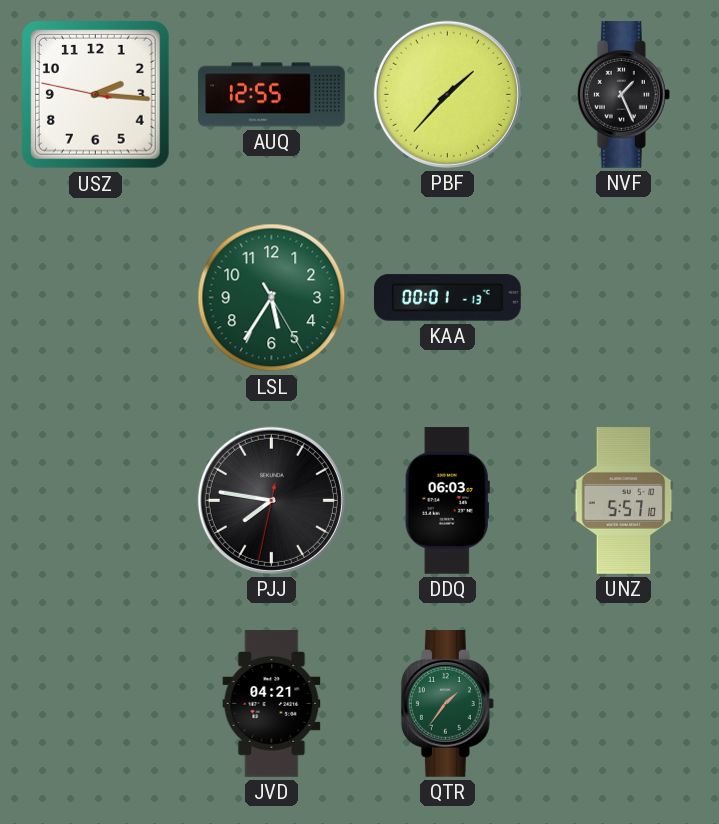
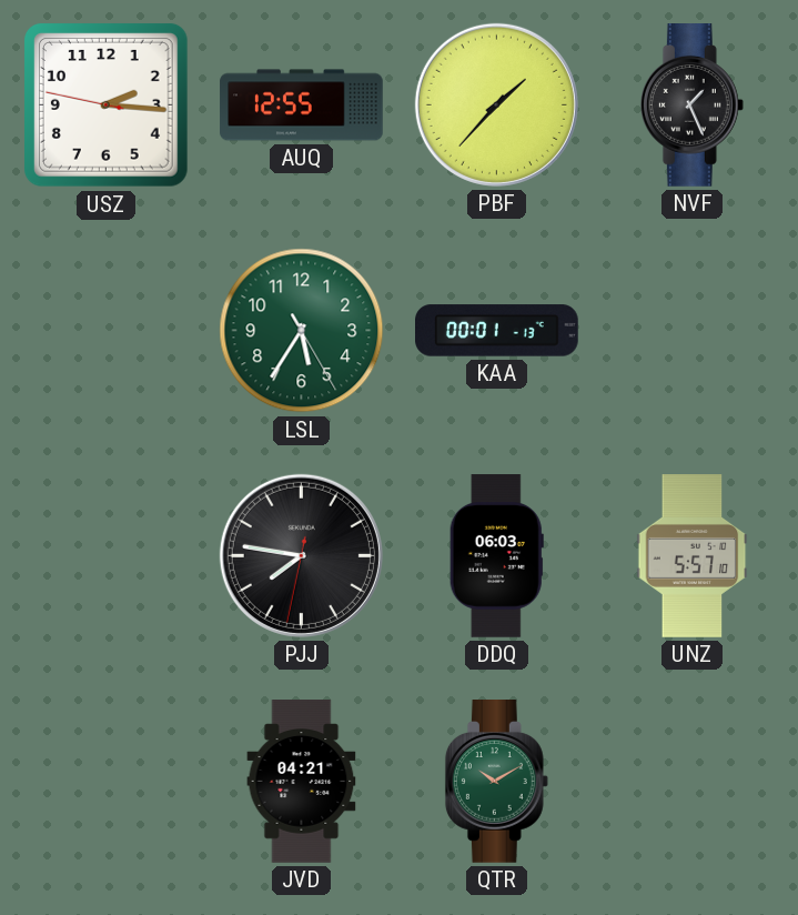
QTR: 1:36 -> 10:10
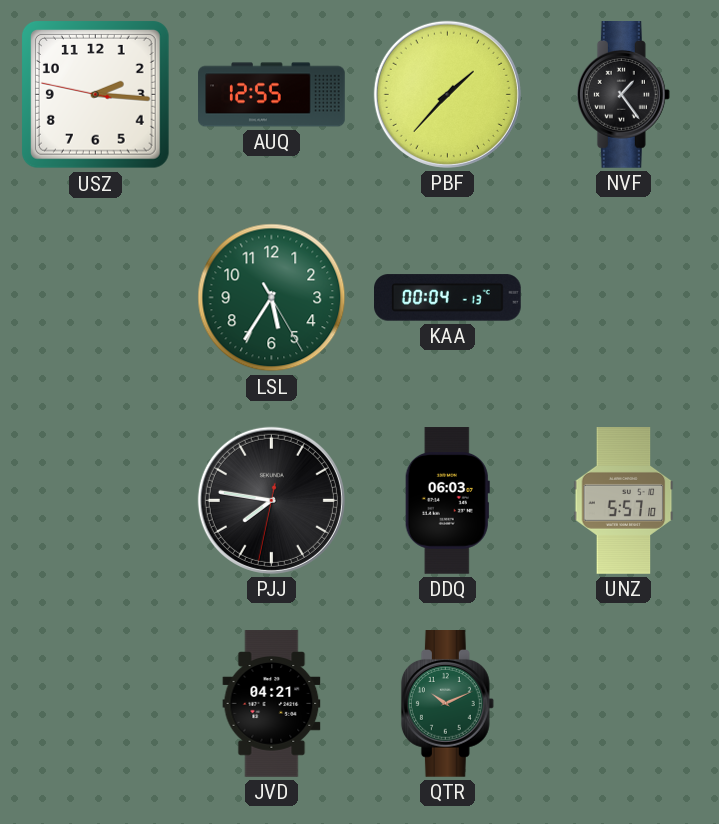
NVF: 1:26 -> 1:24
KAA: 00:01 -> 00:04
QTR: 10:10 -> 10:11
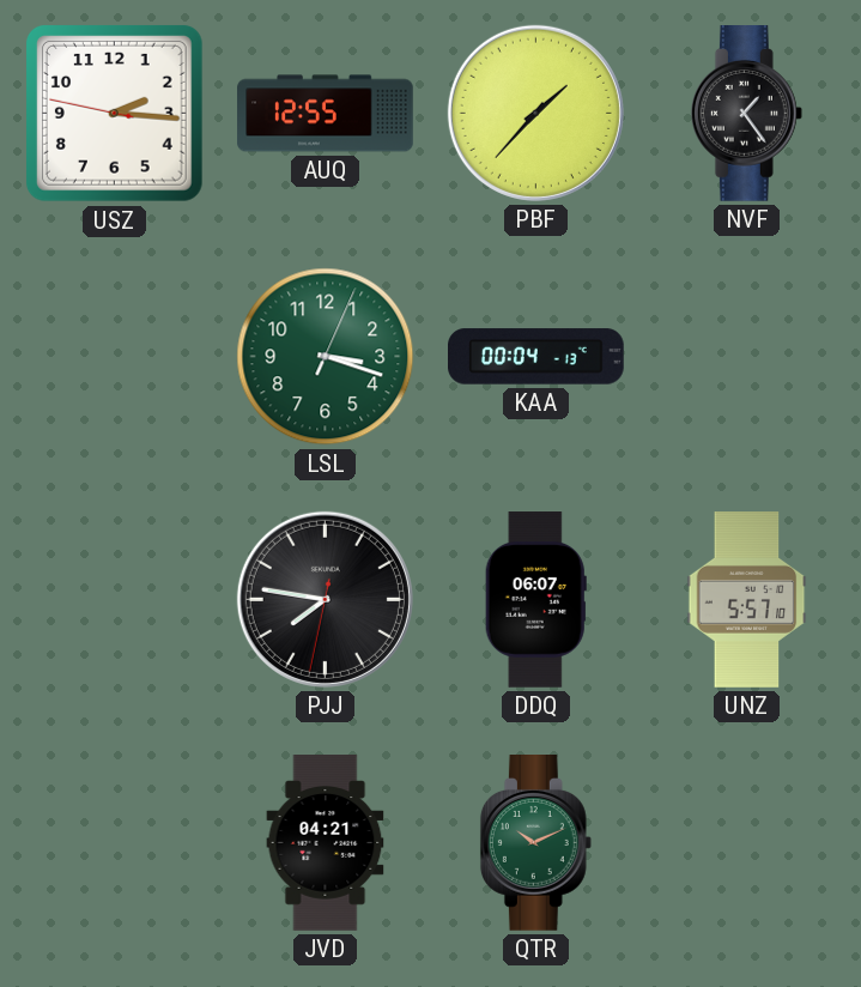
LSL: 5:35 -> 3:18
DDQ: 06:03 -> 06:07
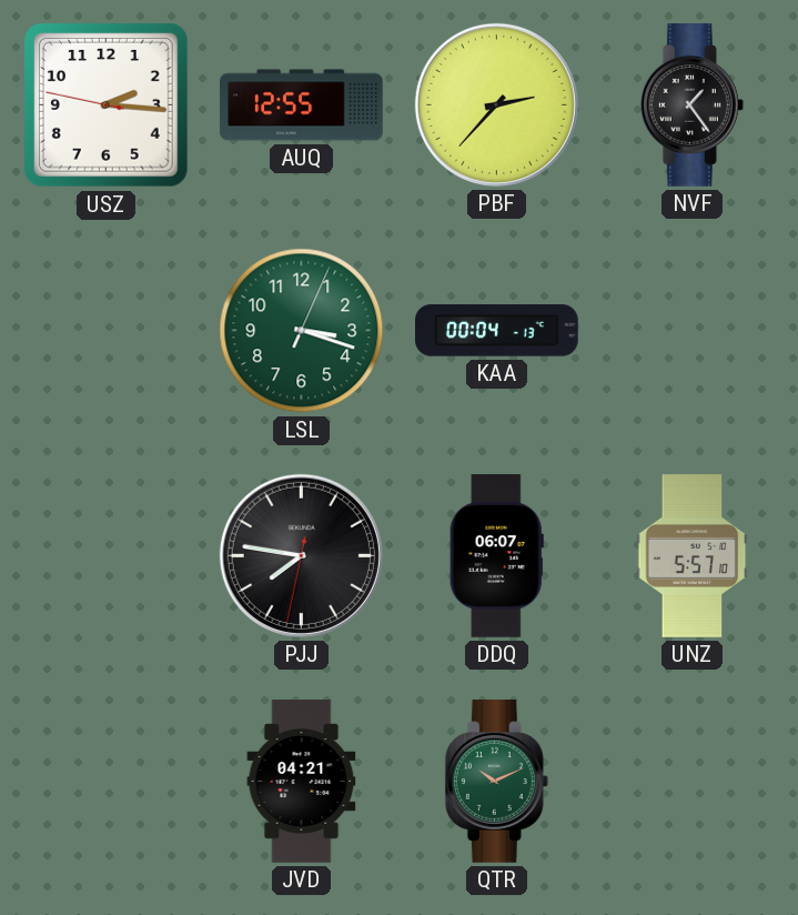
PBF: 1:37 -> 2:37
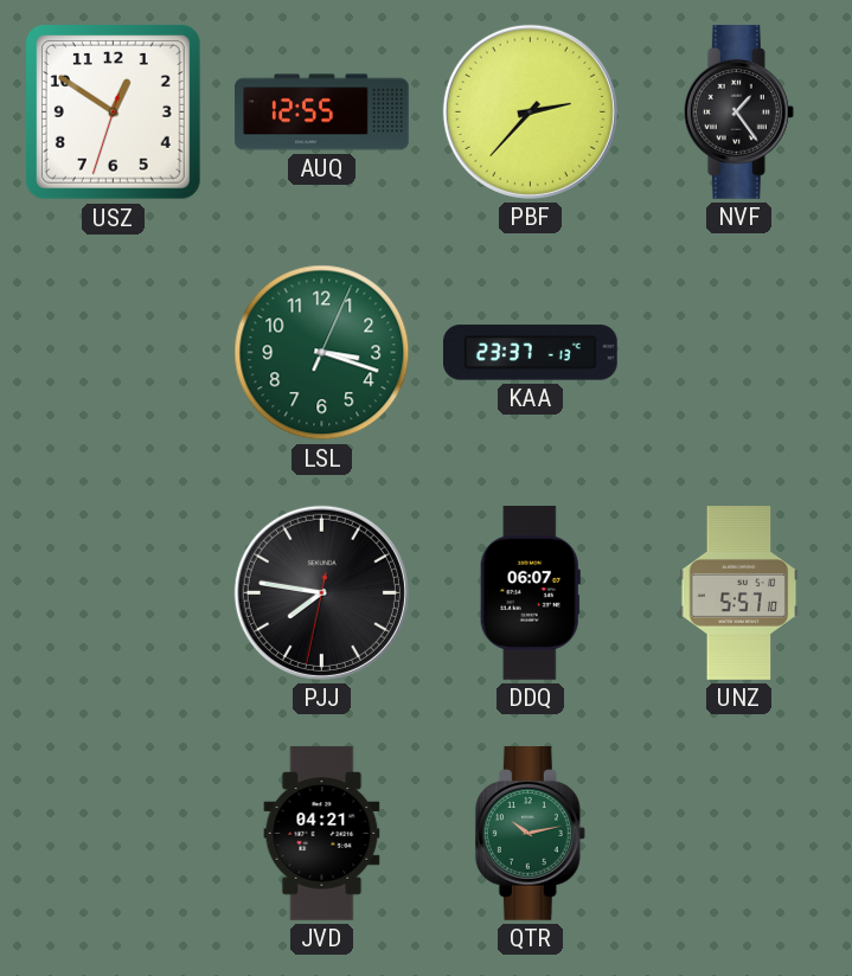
USZ: 2:15 -> 12:50
KAA: 00:04 -> 23:37
QTR: 10:11 -> 10:13
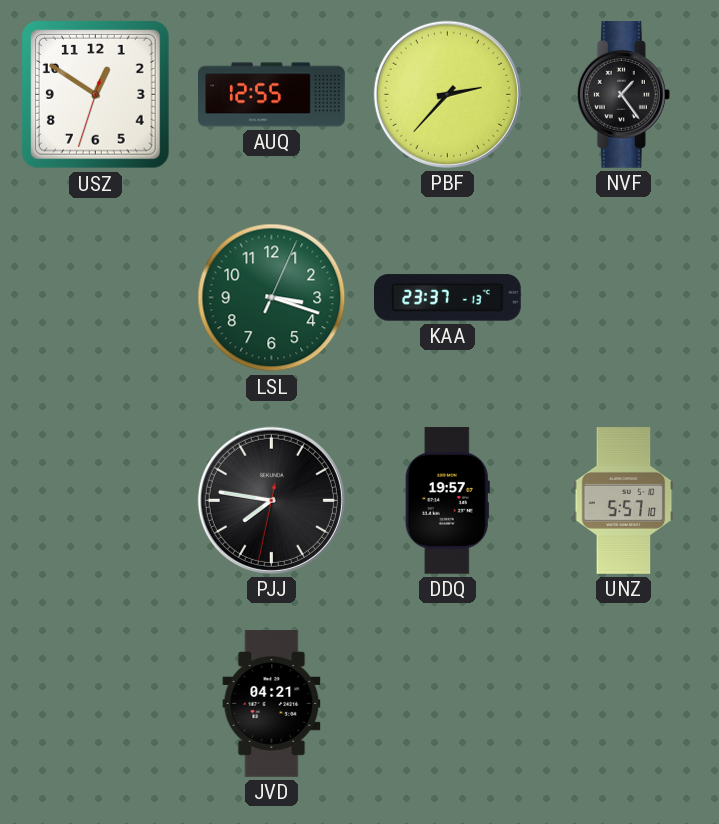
DDQ: 06:07 -> 19:57
QTR: 10:13 -> none
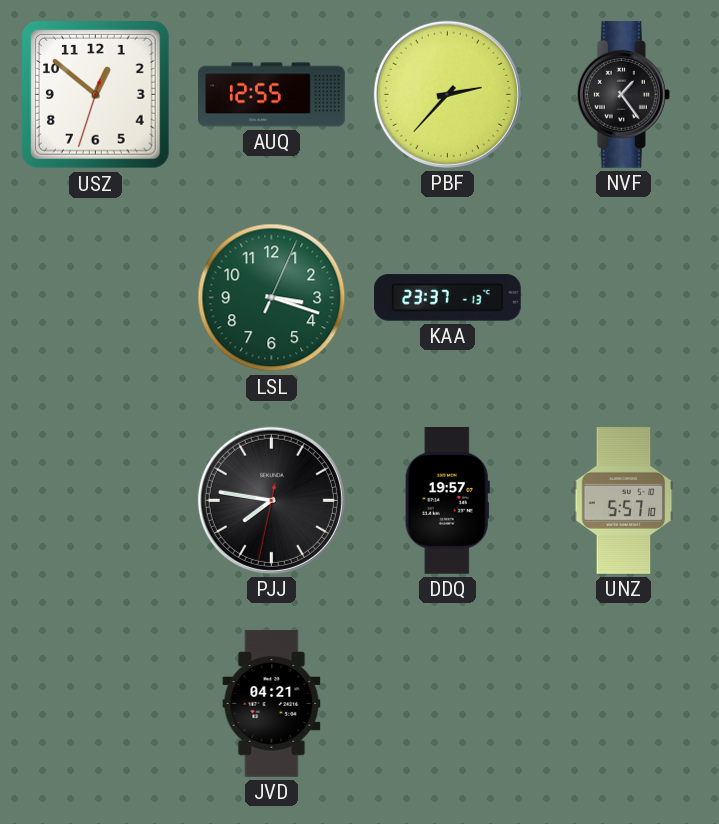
USZ: 12:50 -> 12:51
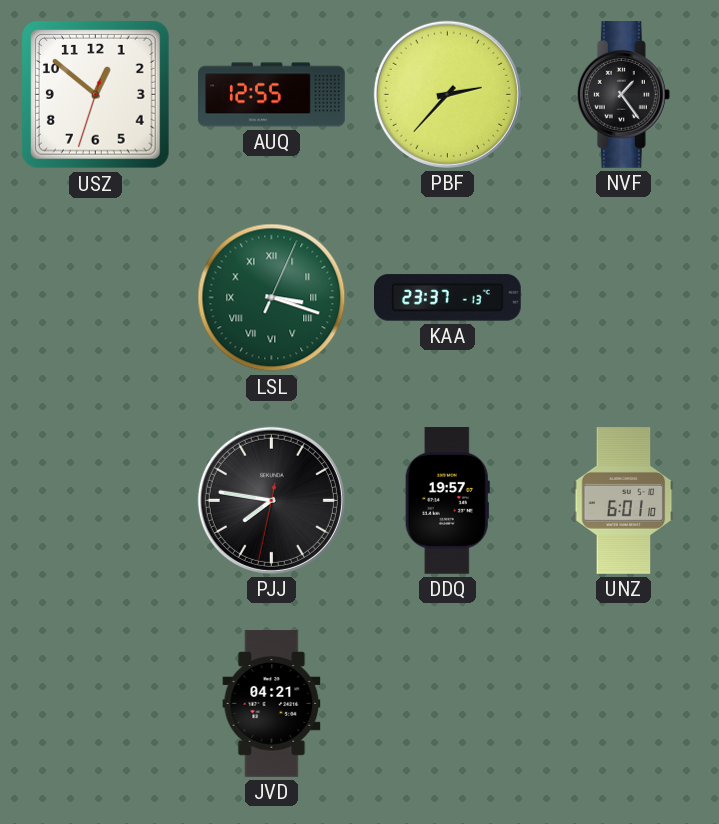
LSL numerals: Arabic -> Roman
UNZ: 5:57 -> 6:01
